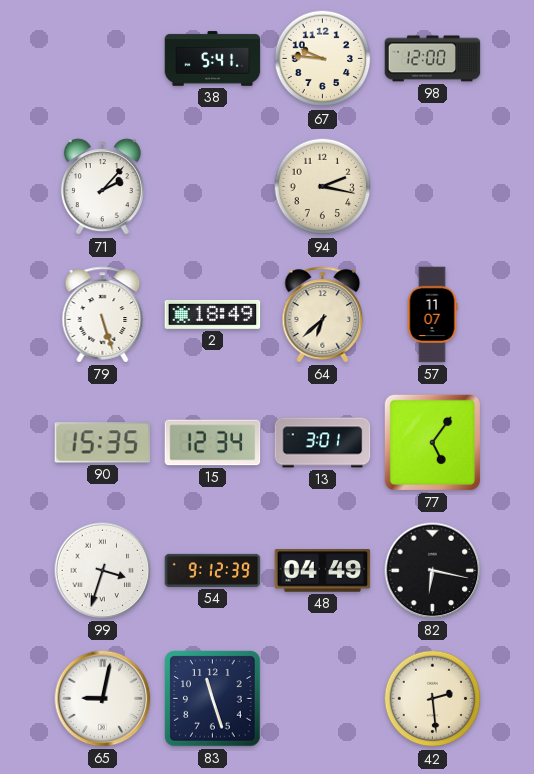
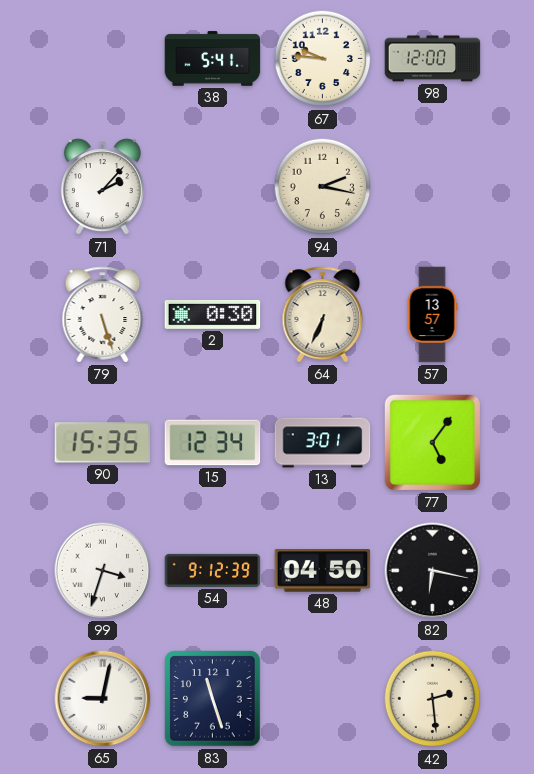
2: 18:49 -> 0:30
64: 6:38 -> 6:34
57: 11:07 -> 13:57
48: 04:49 -> 04:50
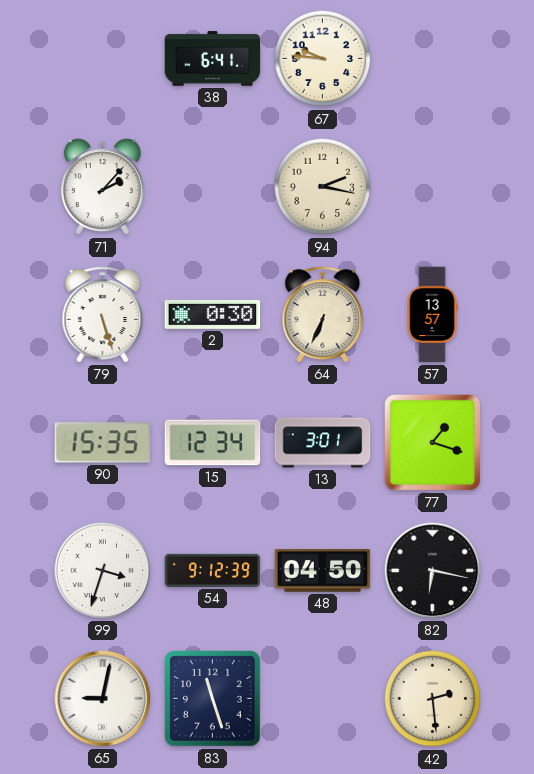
38: 5:41 -> 6:41
98: 12:00 -> none
77: 5:06 -> 1:18
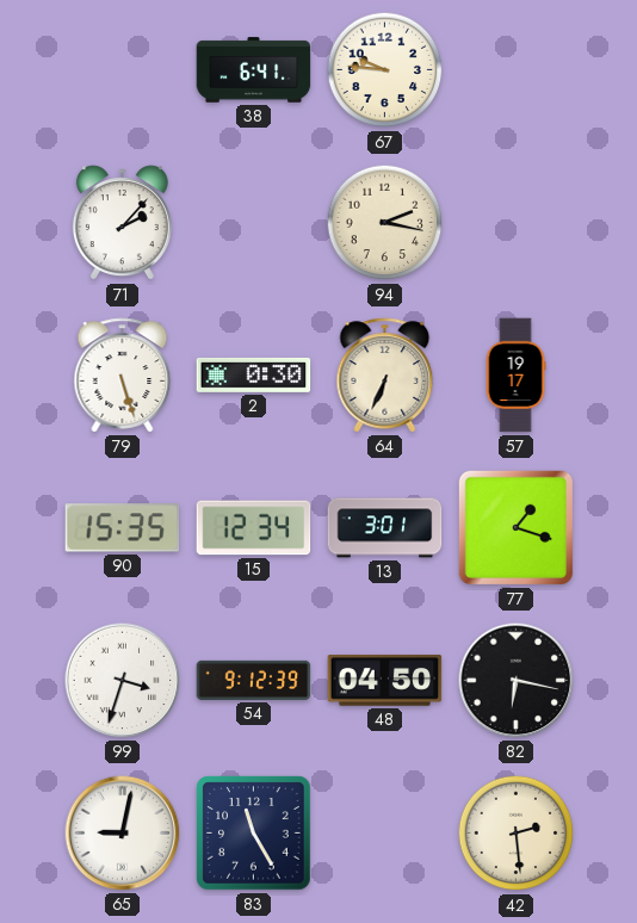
57: 13:57 -> 19:17
83: 11:27 -> 11:25
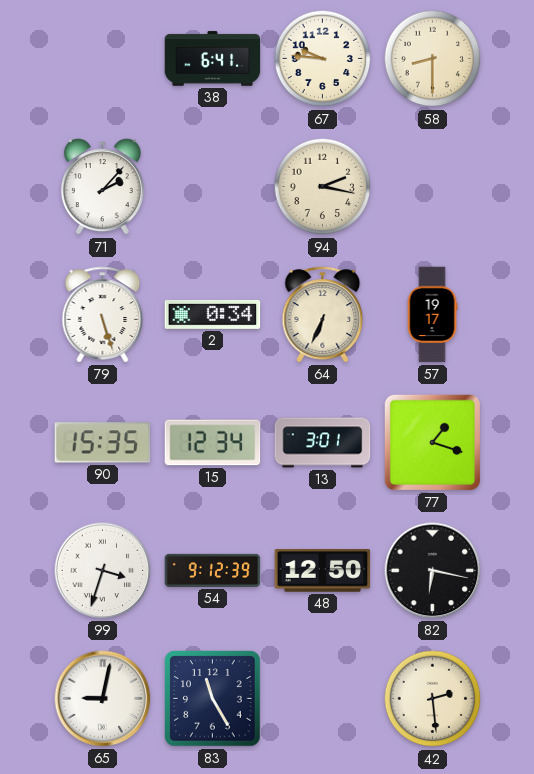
58: none -> 8:30
2: 0:30 -> 0:34
48: 04:50 -> 12:50
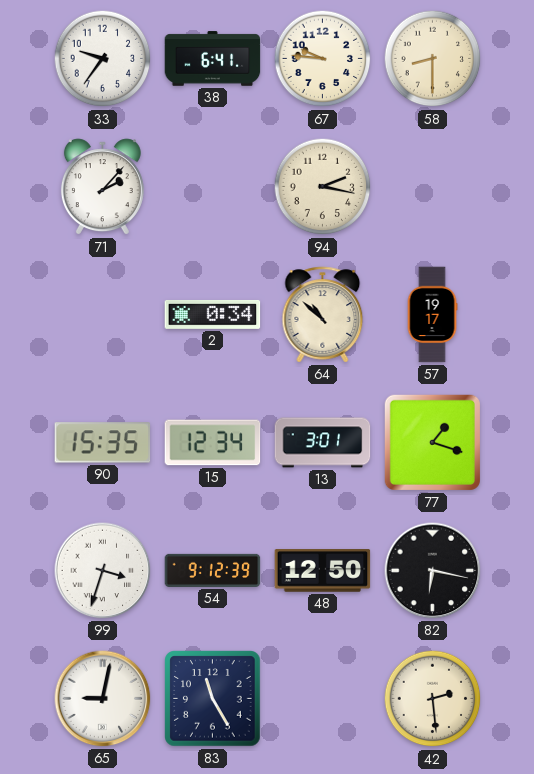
33: none -> 9:36
79: 5:27 -> none
64: 6:34 -> 10:52
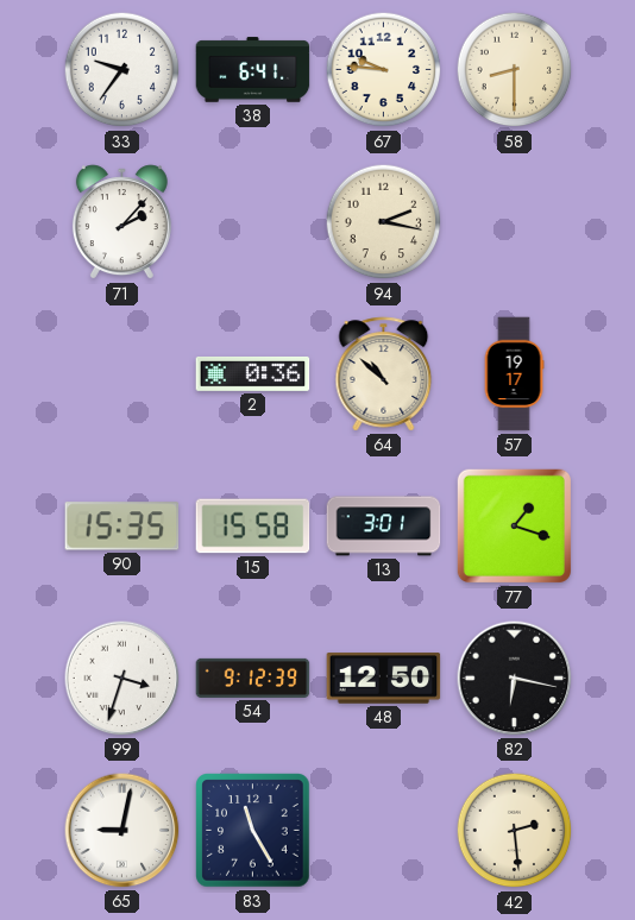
2: 0:34 -> 0:36
15: 12:34 -> 15:58
